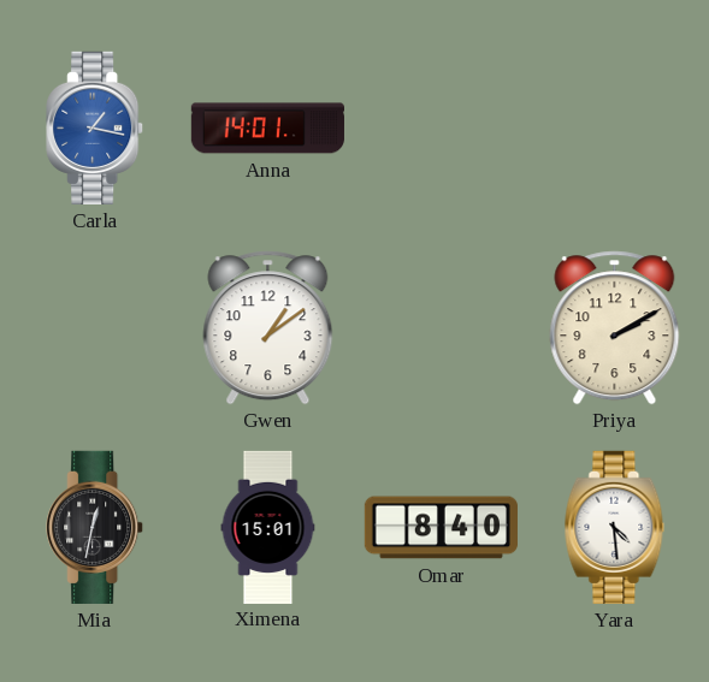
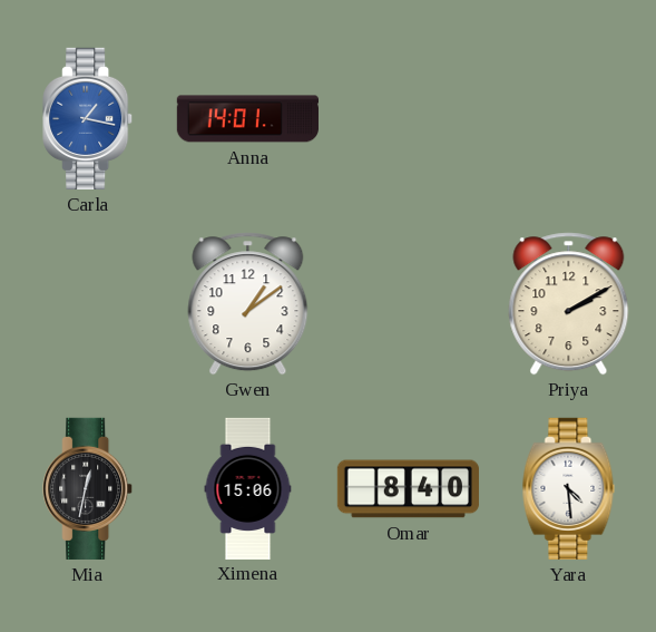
Ximena: 15:01 -> 15:06
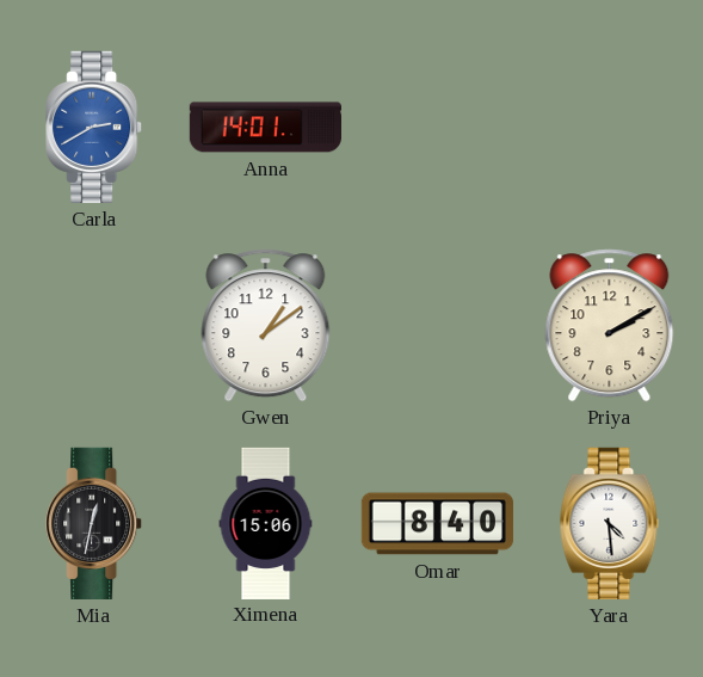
Carla: 1:17 -> 2:40
